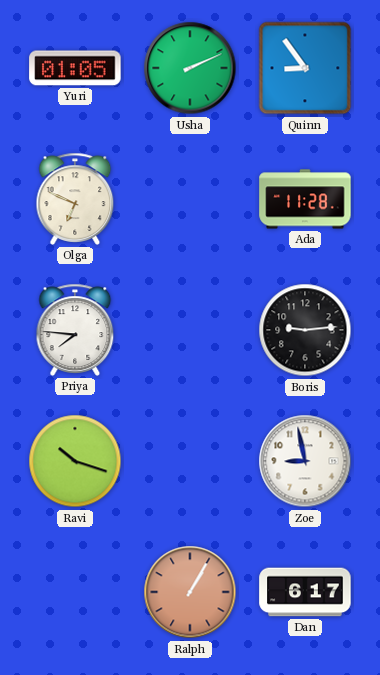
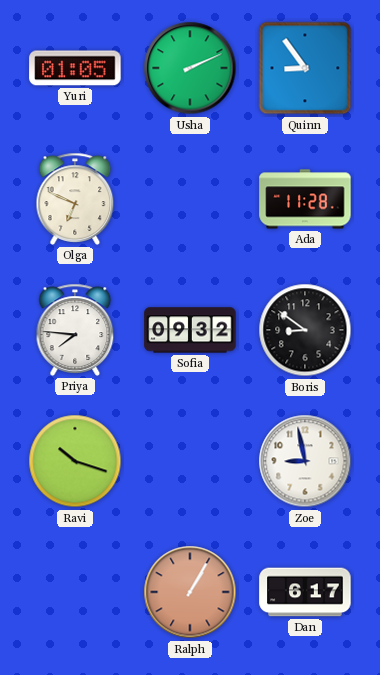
Sofia: none -> 09:32
Boris: 9:14 -> 8:51
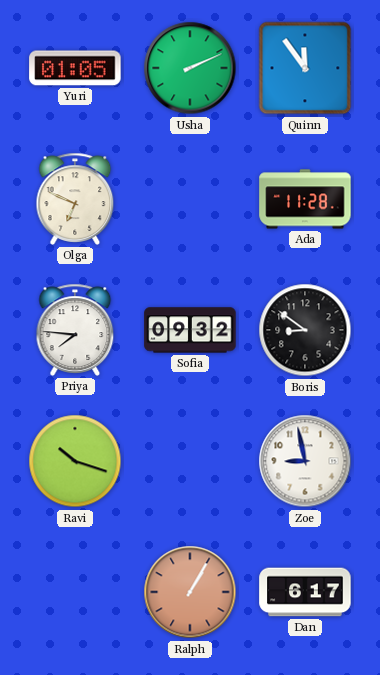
Quinn: 8:54 -> 11:54
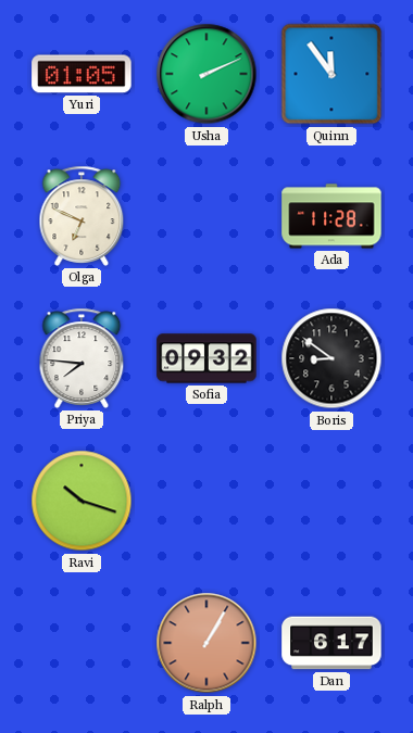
Zoe: 8:58 -> none
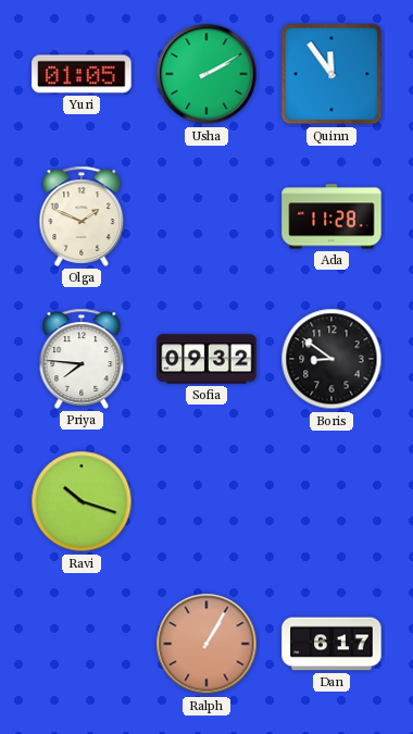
Usha: 2:11 -> 2:10
Olga: 6:49 -> 1:49
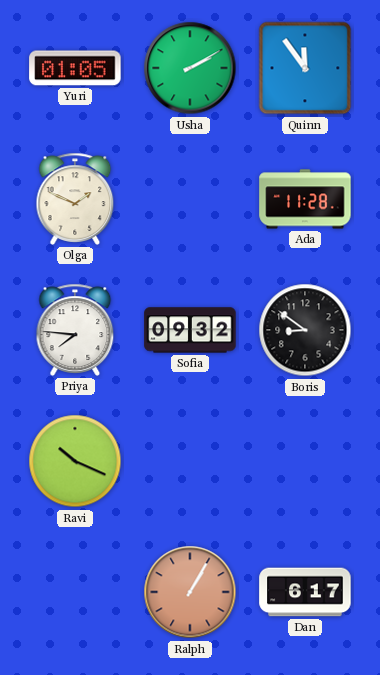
Ravi: 10:18 -> 10:19
